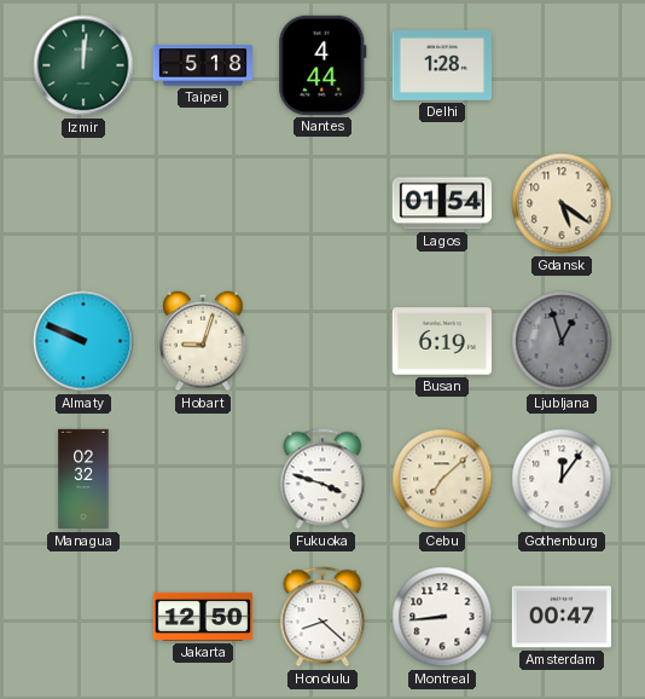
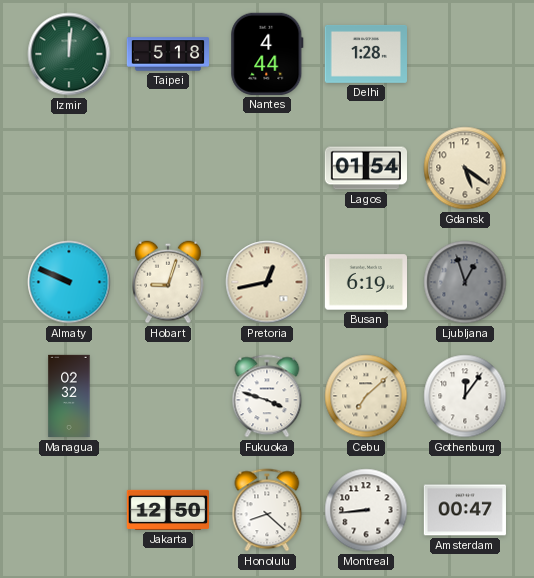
Pretoria: none -> 12:43
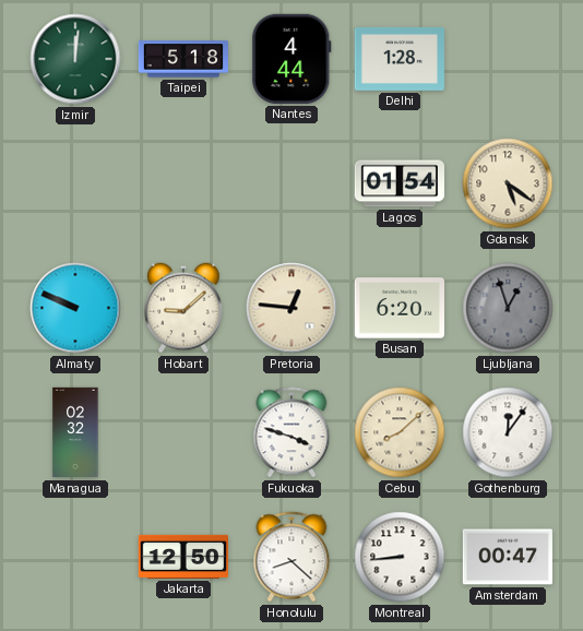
Hobart: 9:03 -> 9:08
Pretoria: 12:43 -> 12:46
Busan: 6:19 -> 6:20
Cebu: 7:08 -> 8:08
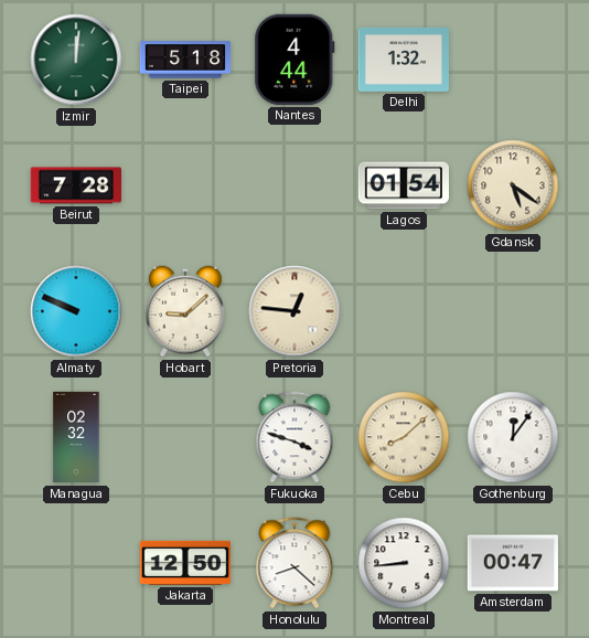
Delhi: 1:28 -> 1:32
Beirut: none -> 7:28
Busan: 6:20 -> none
Ljubljana: 12:57 -> none
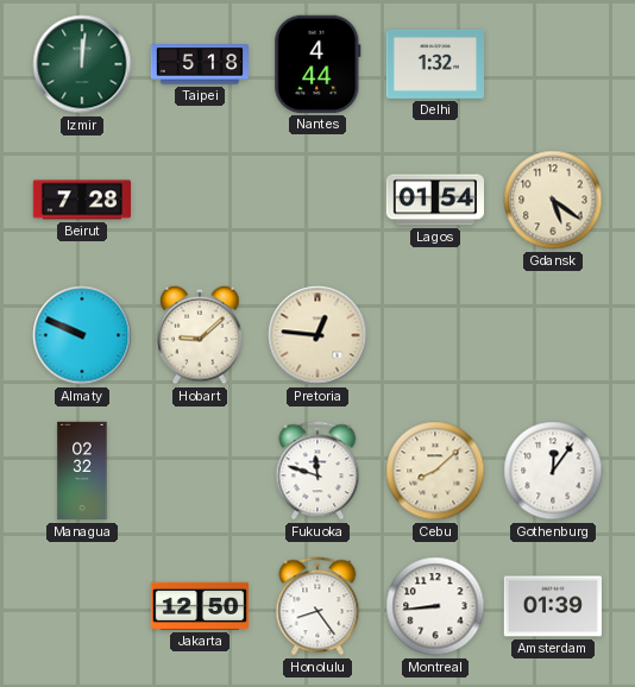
Fukuoka: 3:48 -> 11:48
Honolulu: 8:22 -> 8:24
Amsterdam: 00:47 -> 01:39
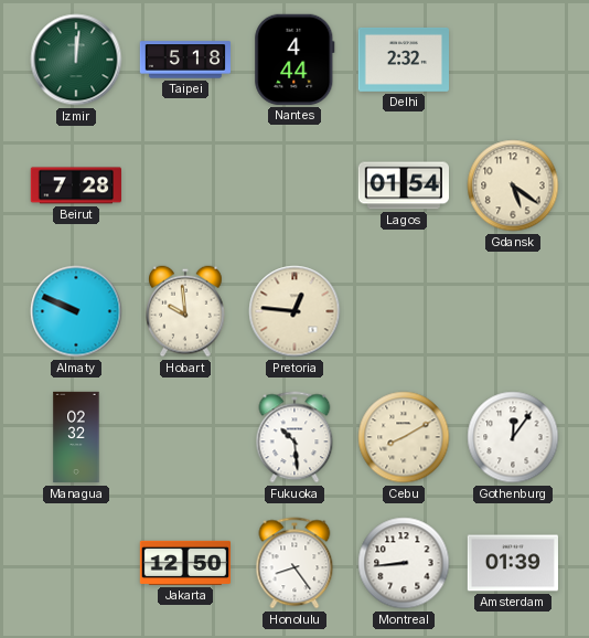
Delhi: 1:32 -> 2:32
Hobart: 9:08 -> 9:59
Fukuoka: 11:48 -> 10:29
Cebu: 8:08 -> 8:10
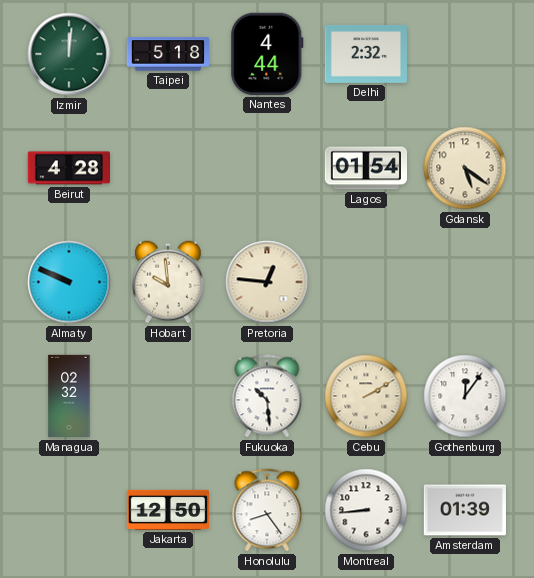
Beirut: 7:28 -> 4:28
Cebu: 8:10 -> 2:10
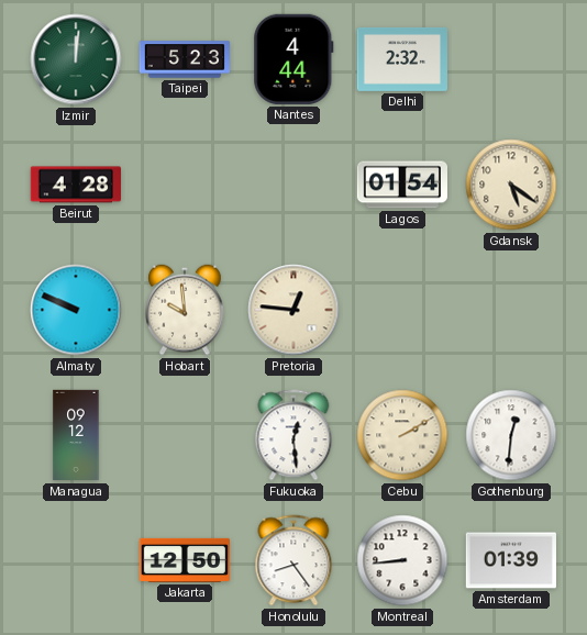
Taipei: 5:18 -> 5:23
Managua: 02:32 -> 09:12
Fukuoka: 10:29 -> 12:29
Gothenburg: 12:06 -> 12:31
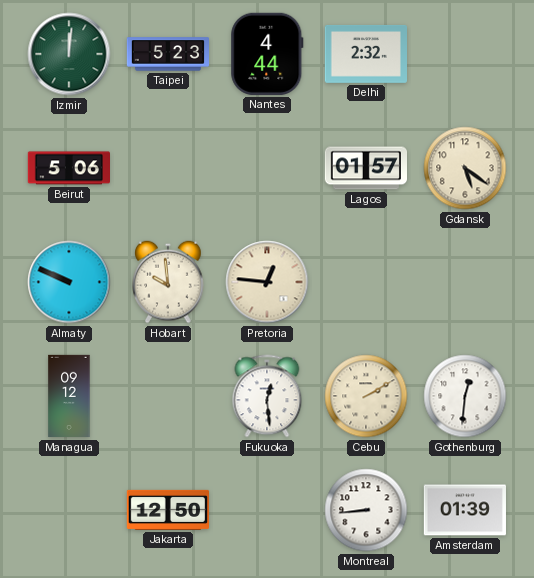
Beirut: 4:28 -> 5:06
Lagos: 01:54 -> 01:57
Honolulu: 8:24 -> none
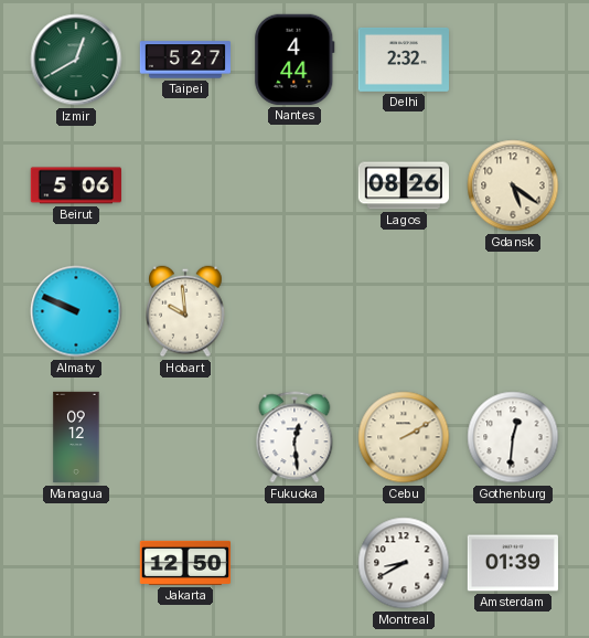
Izmir: 12:01 -> 12:40
Taipei: 5:23 -> 5:27
Lagos: 01:57 -> 08:26
Pretoria: 12:46 -> none
Montreal: 8:44 -> 8:40
